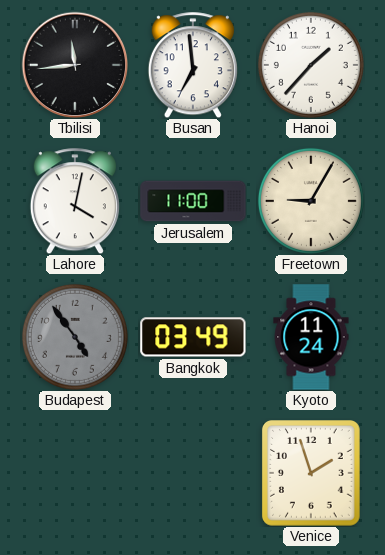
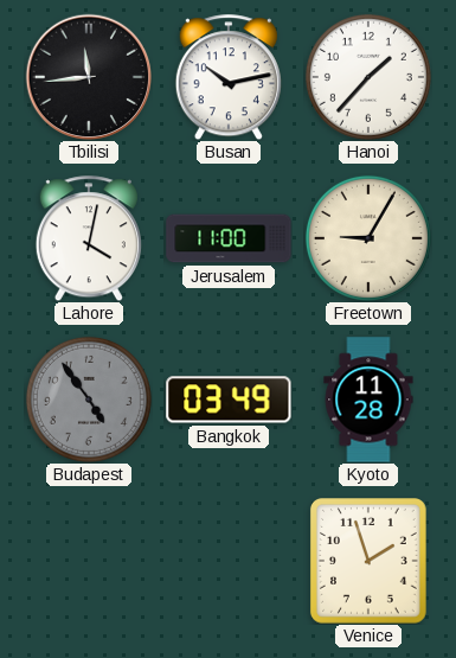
Busan: 6:59 -> 10:13
Kyoto: 11:24 -> 11:28
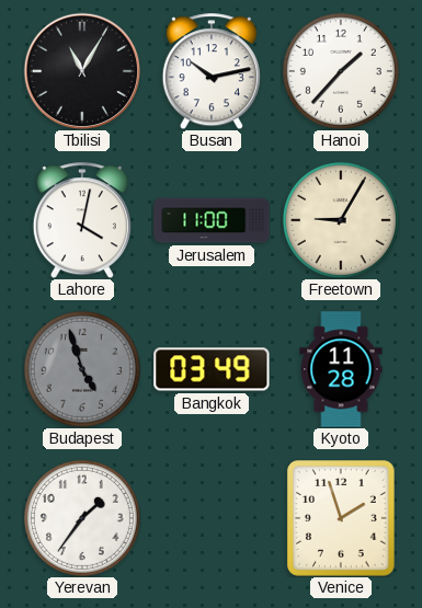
Tbilisi: 11:44 -> 11:05
Budapest: 4:54 -> 4:57
Yerevan: none -> 1:36
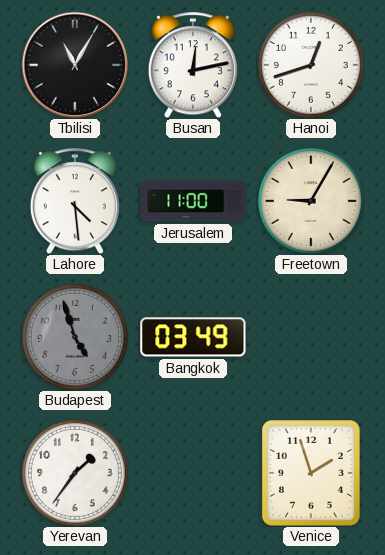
Busan: 10:13 -> 12:13
Hanoi: 1:37 -> 12:42
Lahore: 4:02 -> 4:29
Kyoto: 11:28 -> none
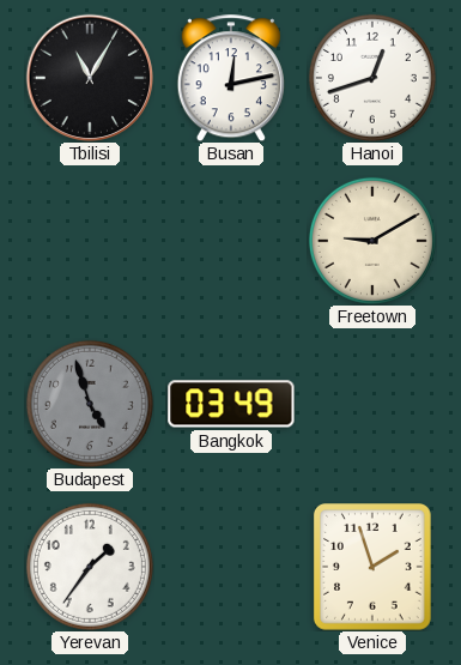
Lahore: 4:29 -> none
Jerusalem: 11:00 -> none
Freetown: 9:05 -> 9:10
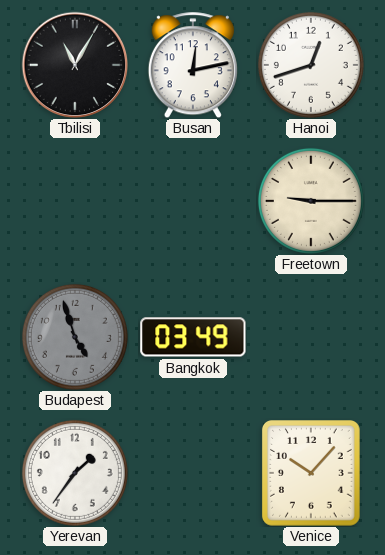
Freetown: 9:10 -> 9:15
Venice: 1:57 -> 10:07
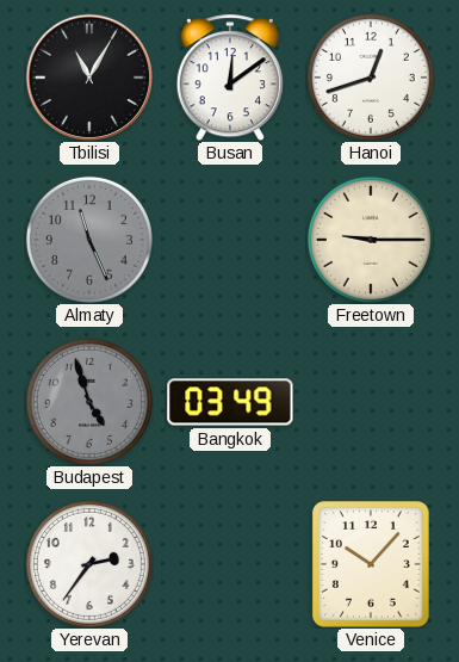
Busan: 12:13 -> 12:09
Almaty: none -> 11:26
Yerevan: 1:36 -> 2:36
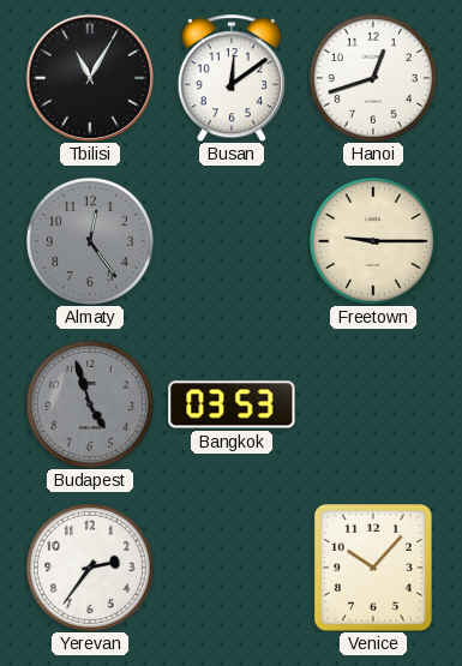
Almaty: 11:26 -> 12:24
Bangkok: 03:49 -> 03:53
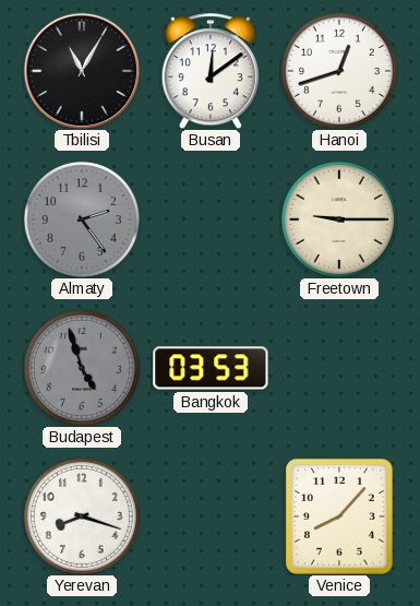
Almaty: 12:24 -> 2:24
Yerevan: 2:36 -> 8:18
Venice: 10:07 -> 8:07
